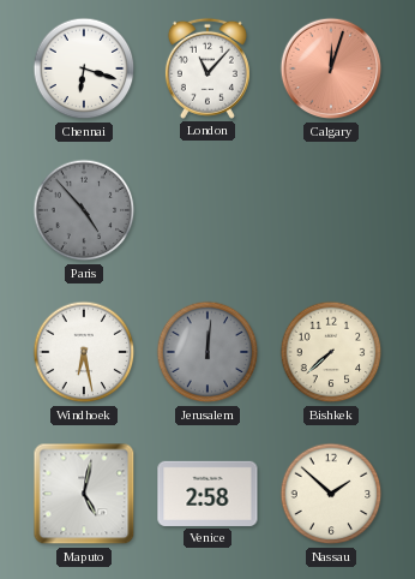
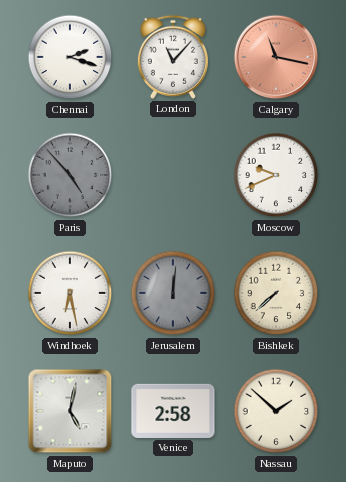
Chennai: 6:18 -> 2:18
Calgary: 12:03 -> 11:17
Moscow: none -> 9:41
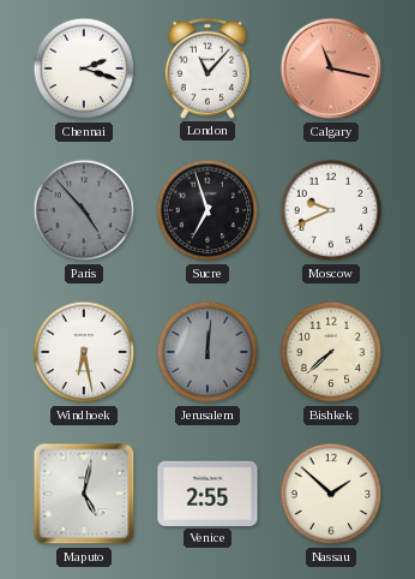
Sucre: none -> 6:57
Venice: 2:58 -> 2:55
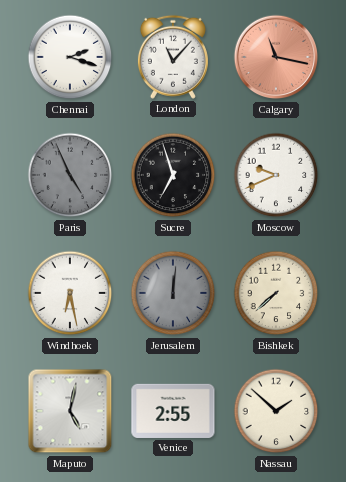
Paris: 4:53 -> 4:56
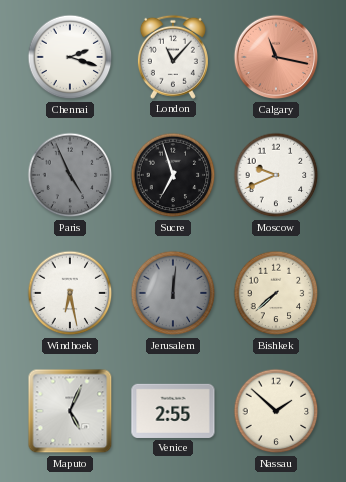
Maputo: 5:02 -> 5:04
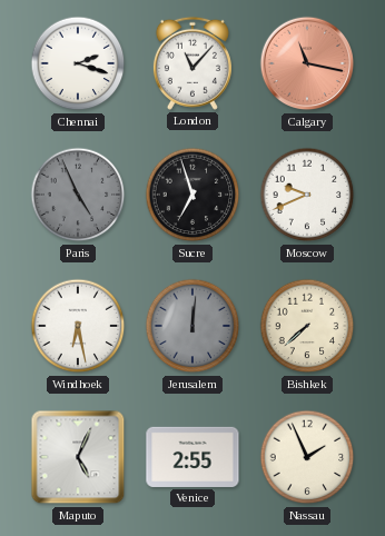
Nassau: 1:52 -> 1:56
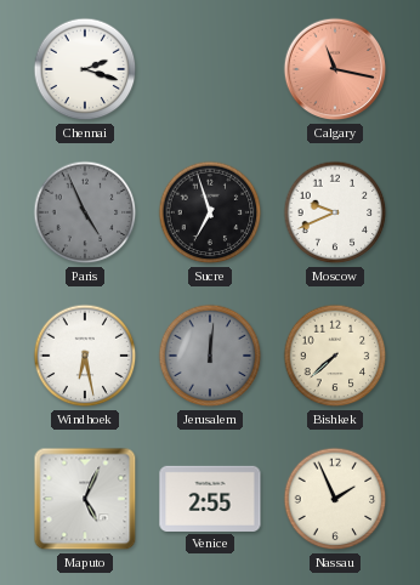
London: 11:07 -> none
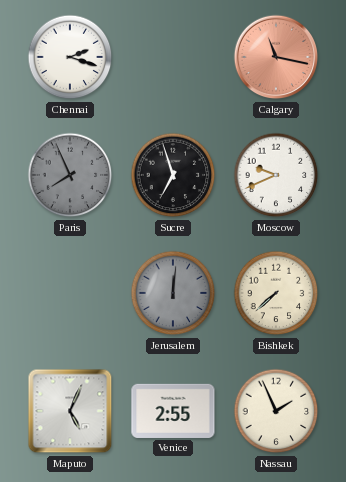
Paris: 4:56 -> 7:56
Windhoek: 6:28 -> none
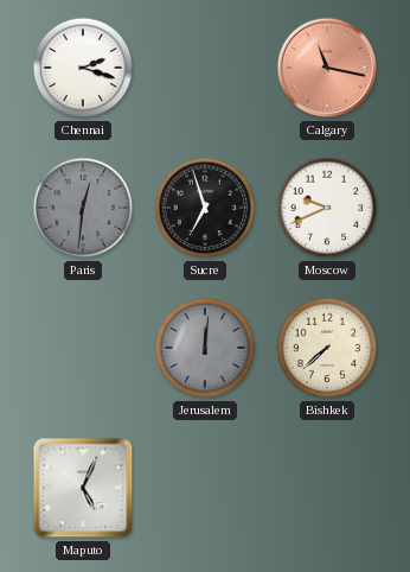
Paris: 7:56 -> 12:31
Venice: 2:55 -> none
Nassau: 1:56 -> none
